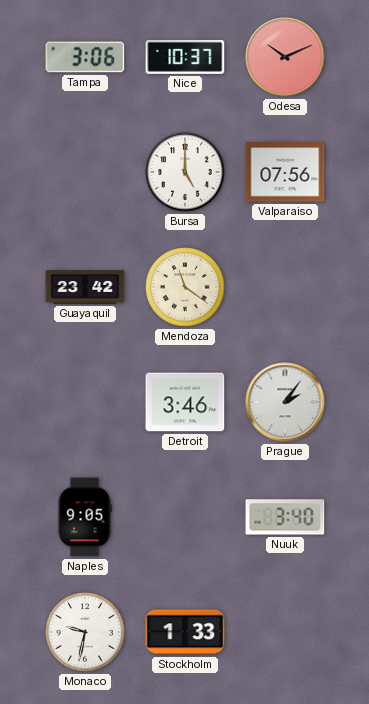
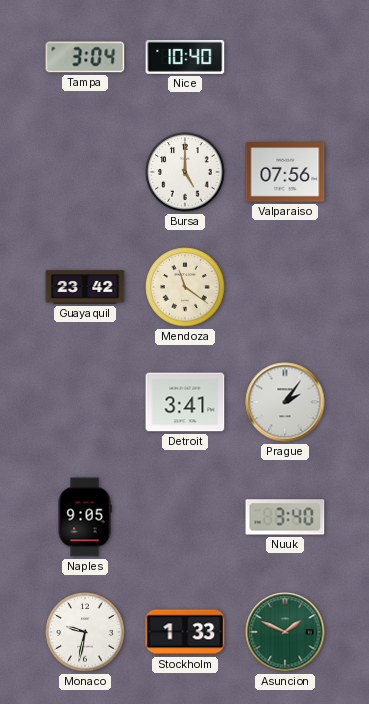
Tampa: 3:06 -> 3:04
Nice: 10:37 -> 10:40
Odesa: 10:11 -> none
Detroit: 3:46 -> 3:41
Asuncion: none -> 1:49
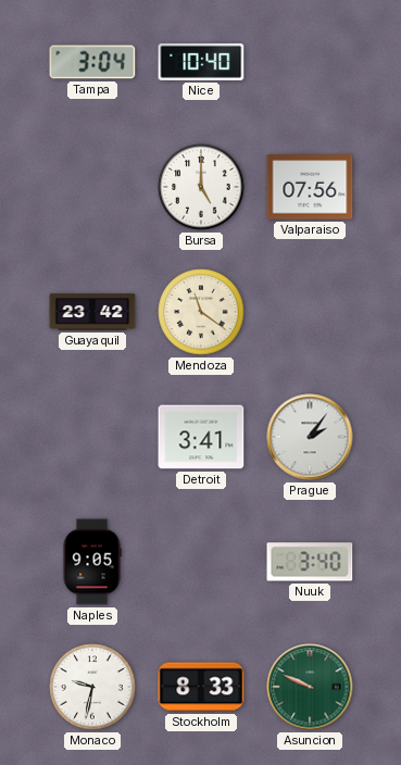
Stockholm: 1:33 -> 8:33
Asuncion: 1:49 -> 9:49
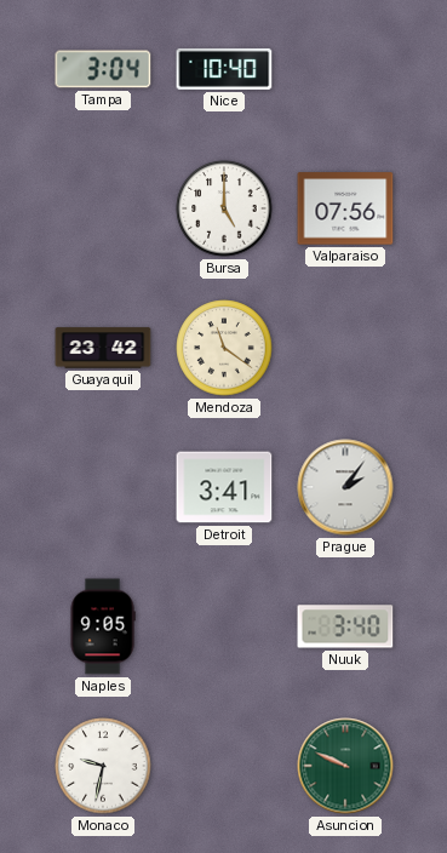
Stockholm: 8:33 -> none
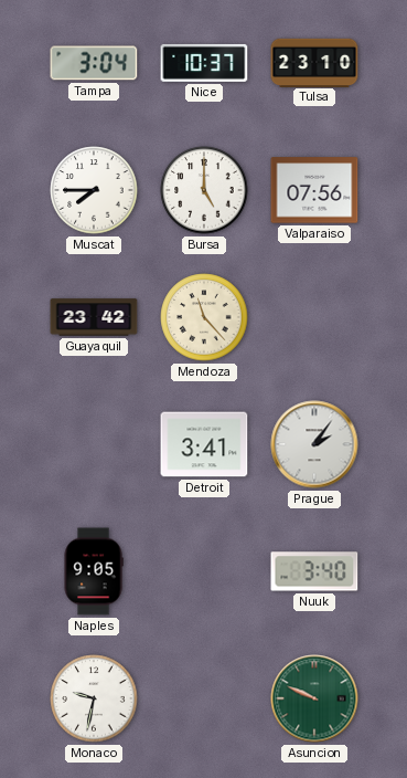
Nice: 10:40 -> 10:37
Tulsa: none -> 23:10
Muscat: none -> 7:45
Mendoza: 11:21 -> 11:23
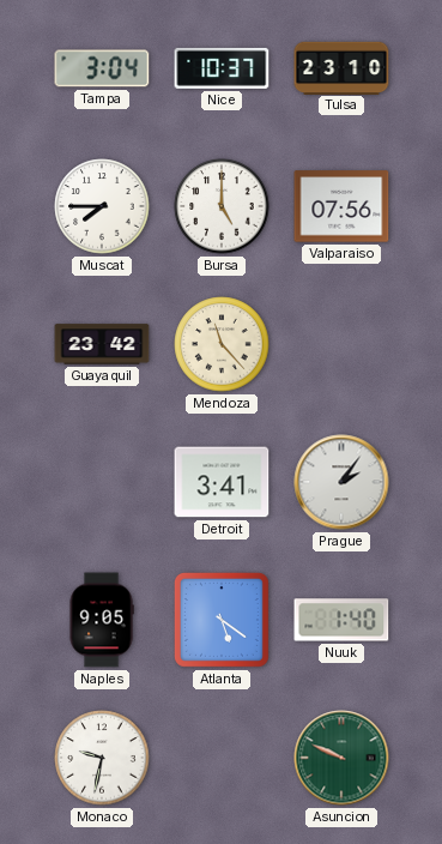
Atlanta: none -> 5:21
Nuuk: 3:40 -> 1:40
